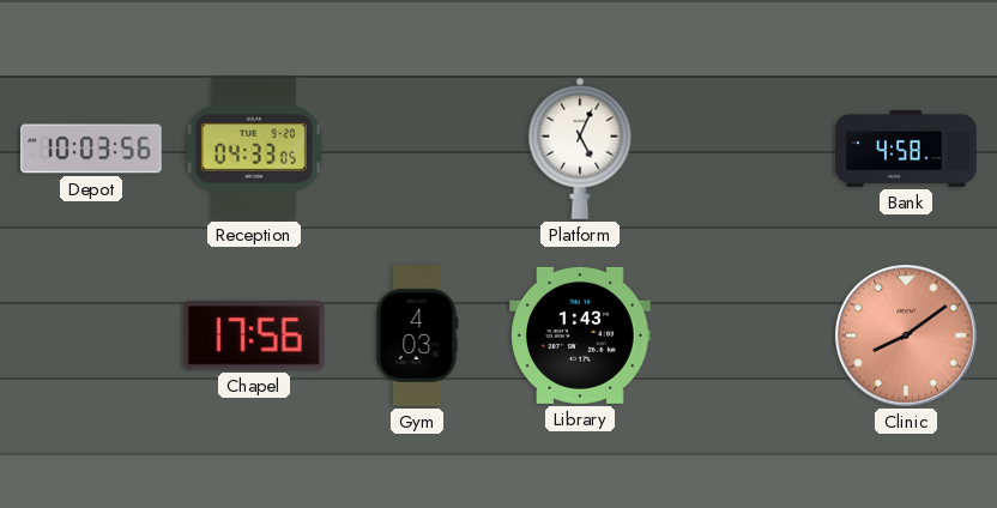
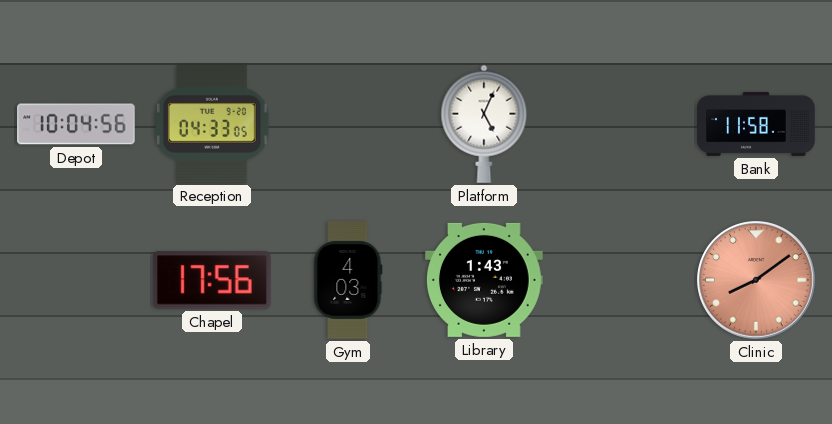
Depot: 10:03 -> 10:04
Bank: 4:58 -> 11:58
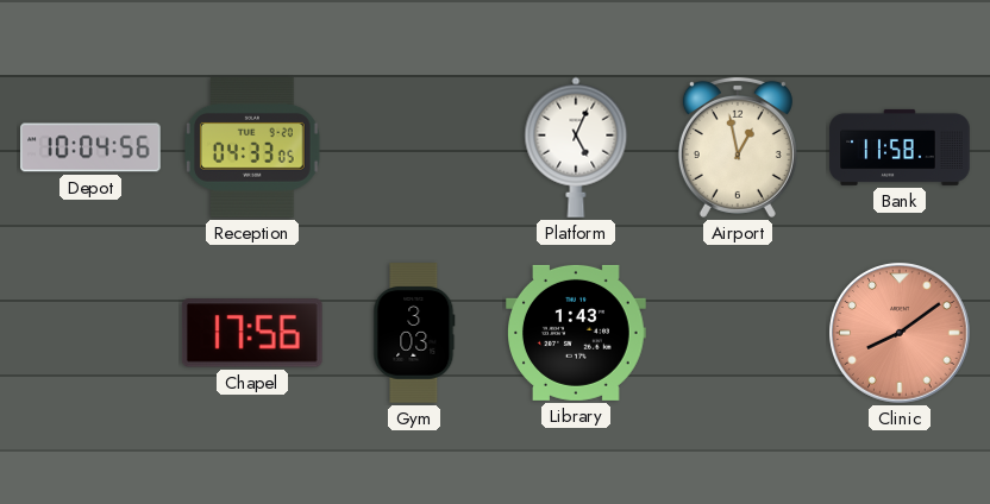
Airport: none -> 12:58
Gym: 4:03 -> 3:03
